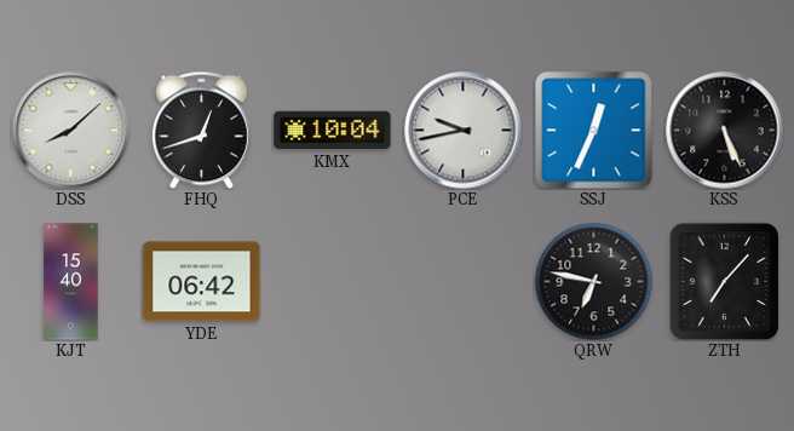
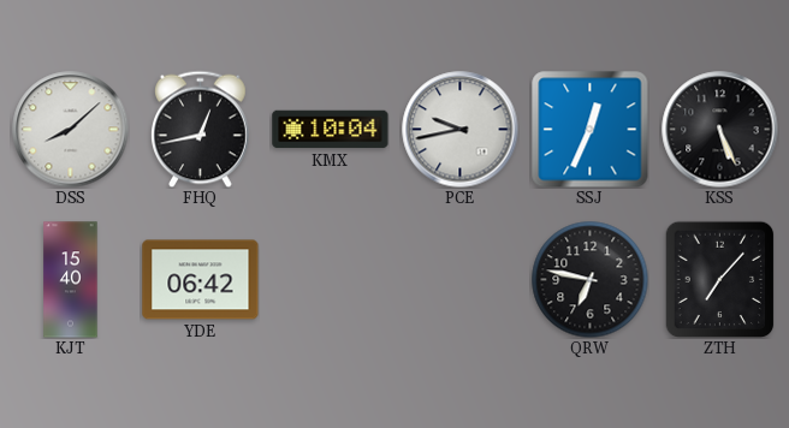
FHQ: 12:42 -> 12:43
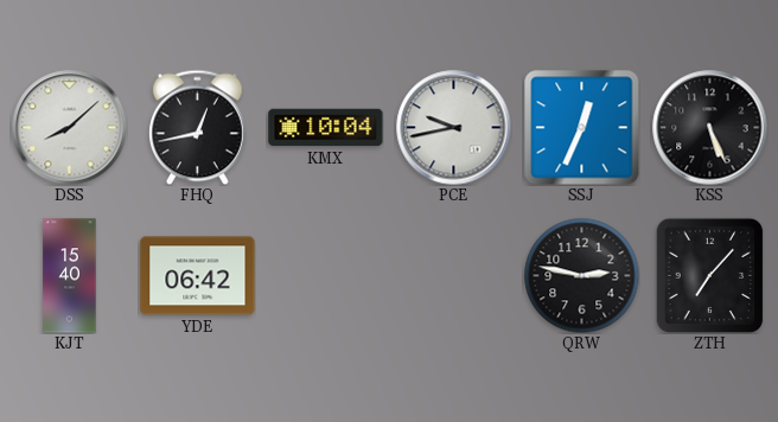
QRW: 6:47 -> 2:47
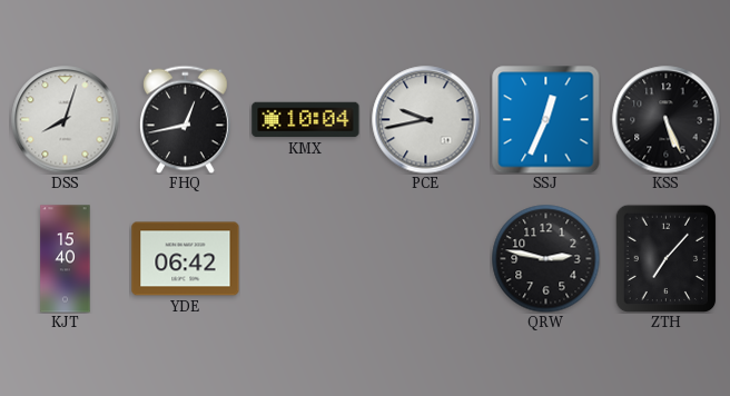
DSS: 8:08 -> 8:03
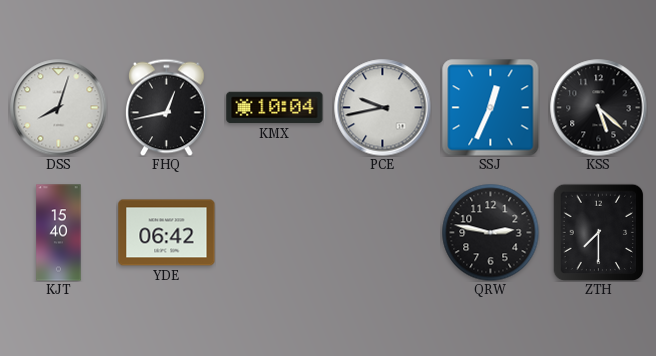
KSS: 5:26 -> 5:22
ZTH: 7:07 -> 7:30
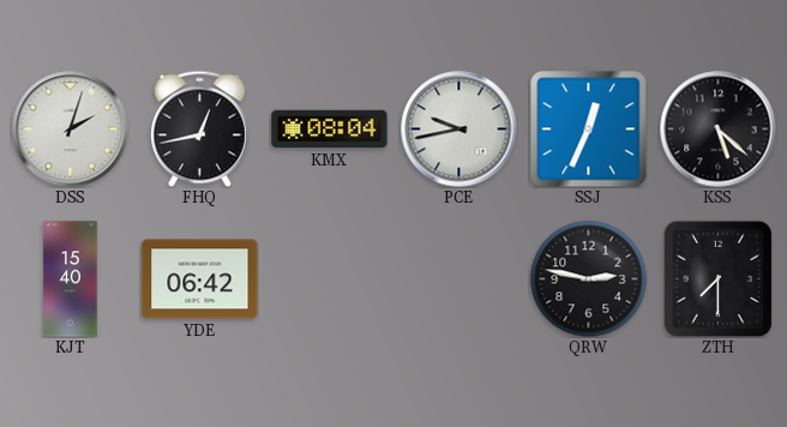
DSS: 8:03 -> 2:03
KMX: 10:04 -> 08:04
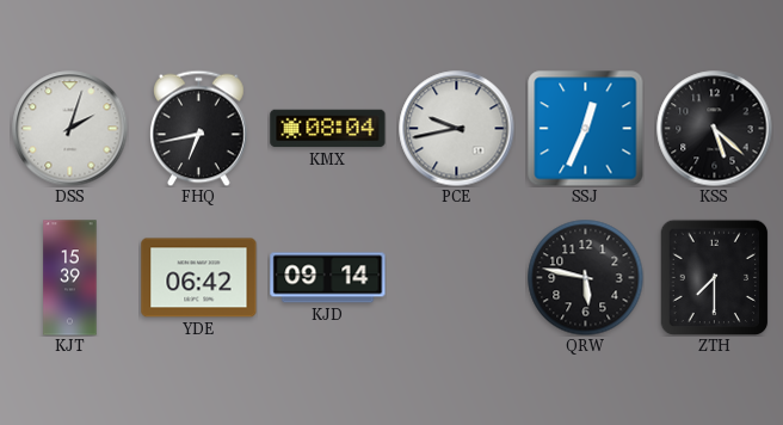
FHQ: 12:43 -> 6:43
KJT: 15:40 -> 15:39
KJD: none -> 09:14
QRW: 2:47 -> 5:47
